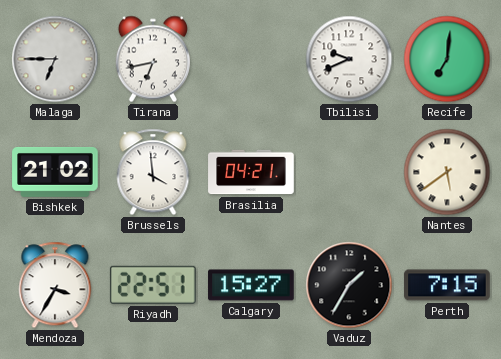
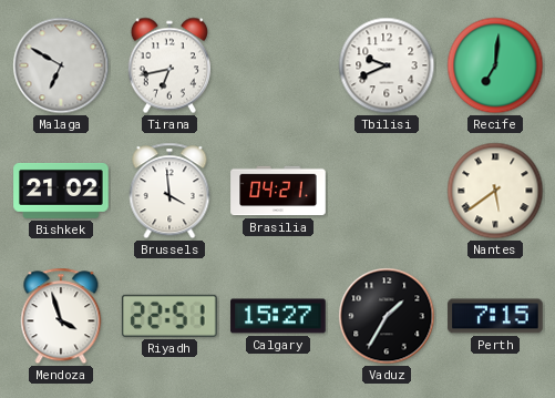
Malaga: 6:45 -> 6:50
Mendoza: 3:35 -> 3:57
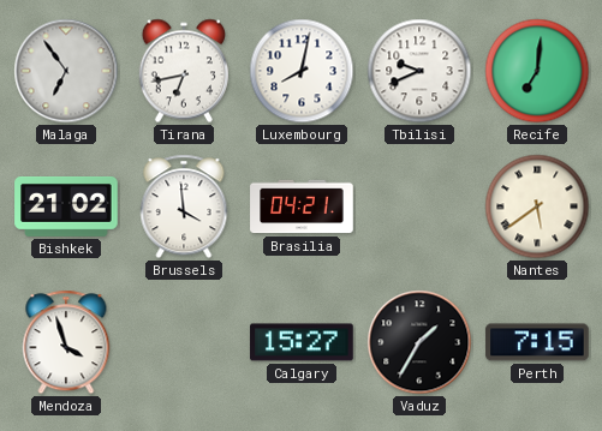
Malaga: 6:50 -> 6:54
Luxembourg: none -> 8:02
Riyadh: 22:51 -> none
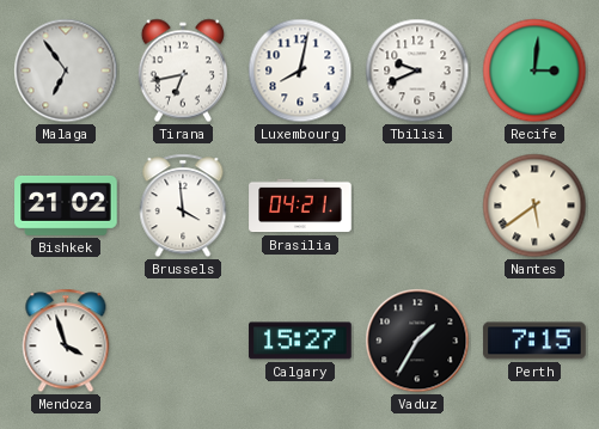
Recife: 7:01 -> 3:01
